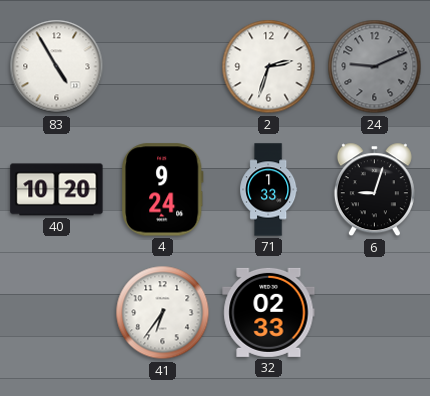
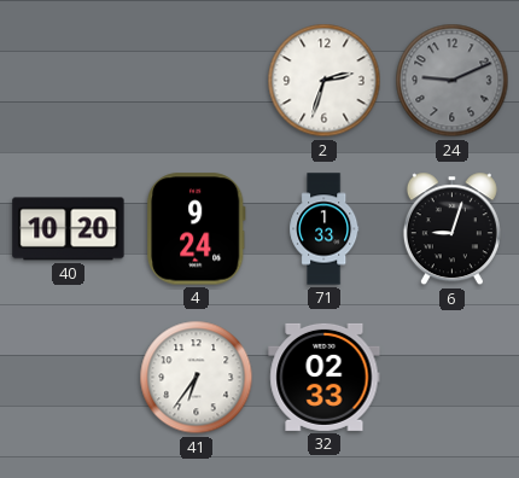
83: 4:55 -> none
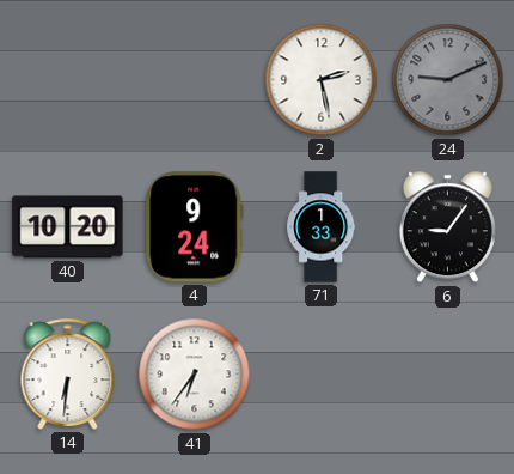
2: 2:33 -> 2:28
6: 9:03 -> 9:06
14: none -> 6:31
32: 02:33 -> none
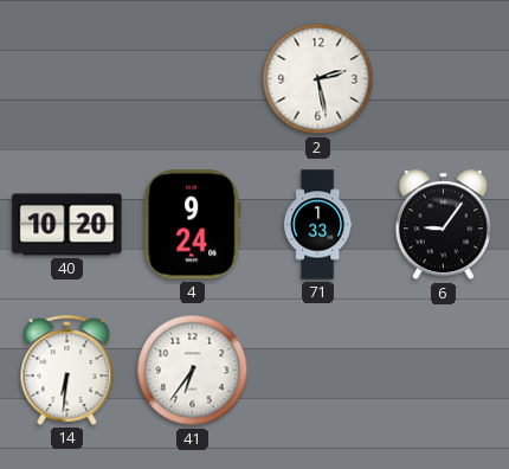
24: 9:11 -> none
